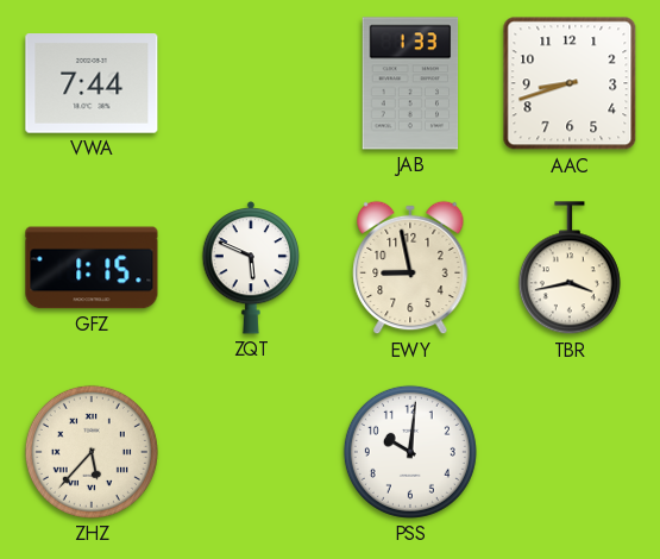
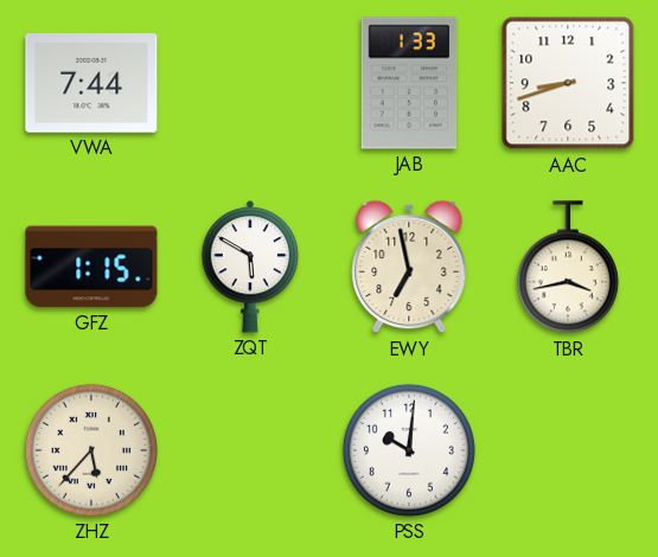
ZQT: 5:49 -> 5:50
EWY: 8:58 -> 6:58
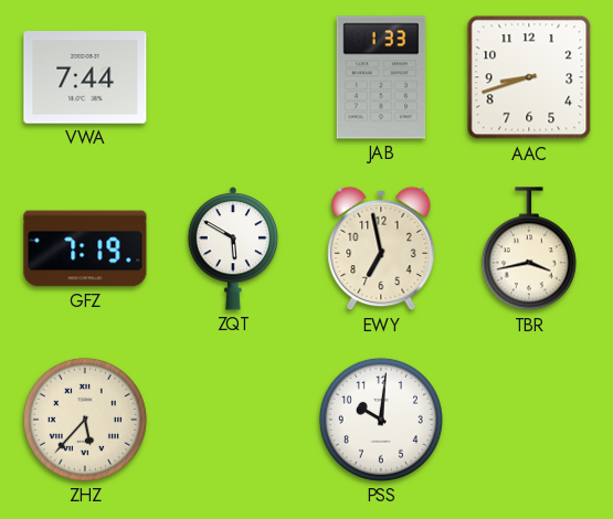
GFZ: 1:15 -> 7:19
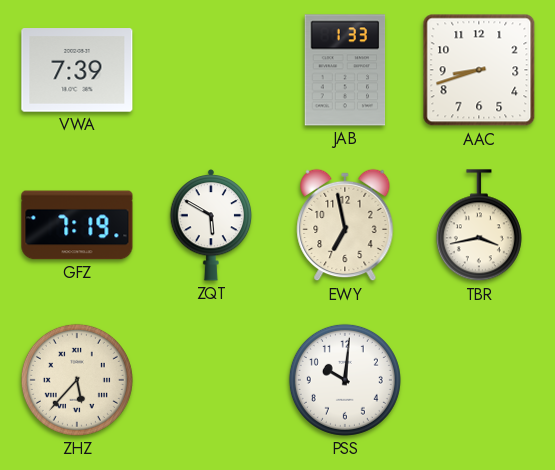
VWA: 7:44 -> 7:39
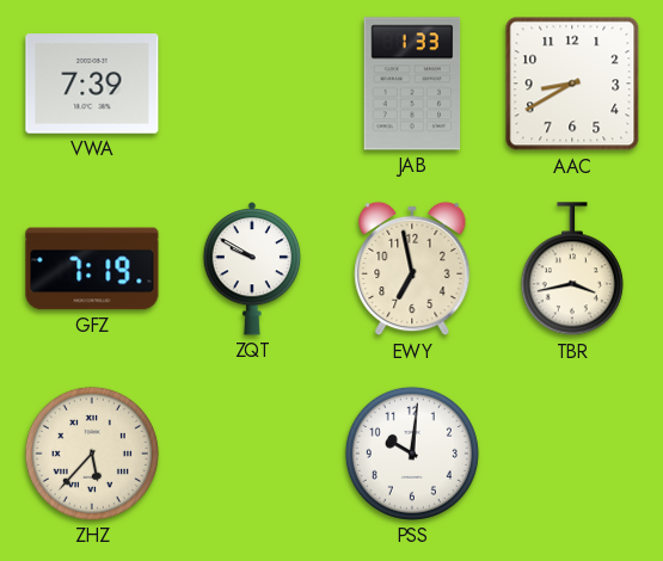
AAC: 8:42 -> 8:40
ZQT: 5:50 -> 9:50
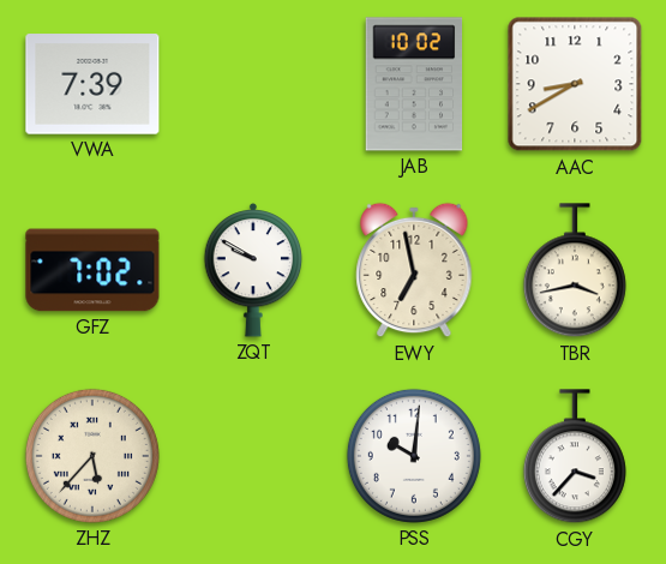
JAB: 1:33 -> 10:02
GFZ: 7:19 -> 7:02
CGY: none -> 3:37
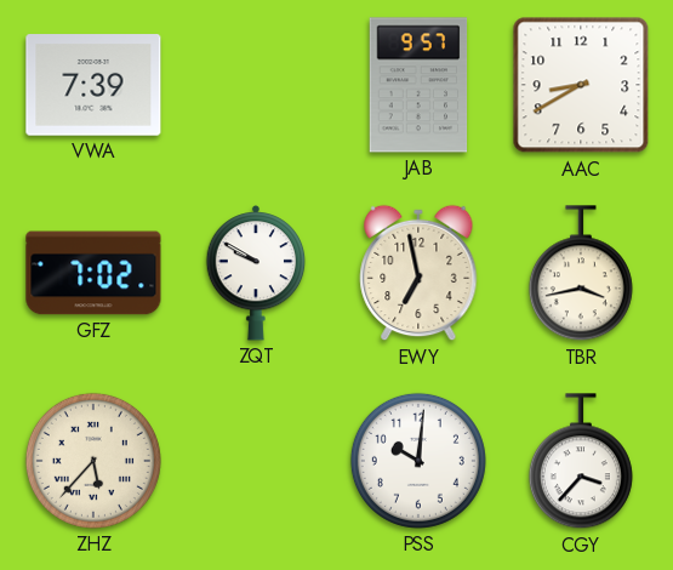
JAB: 10:02 -> 9:57
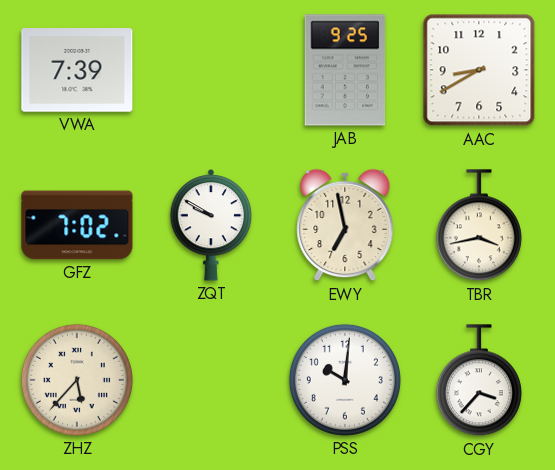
JAB: 9:57 -> 9:25
